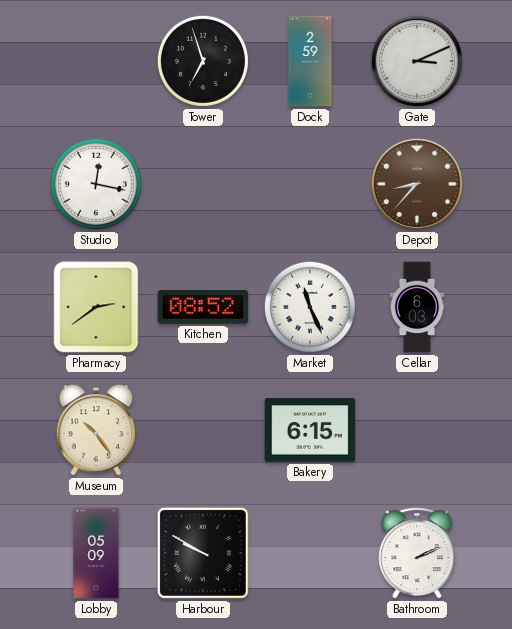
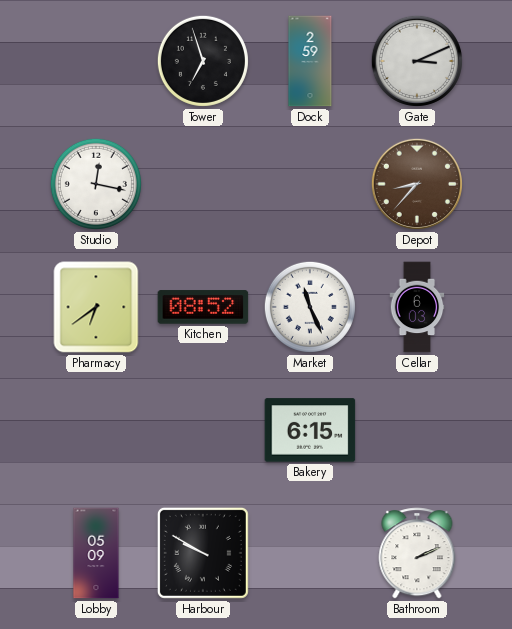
Pharmacy: 2:39 -> 6:39
Museum: 10:24 -> none
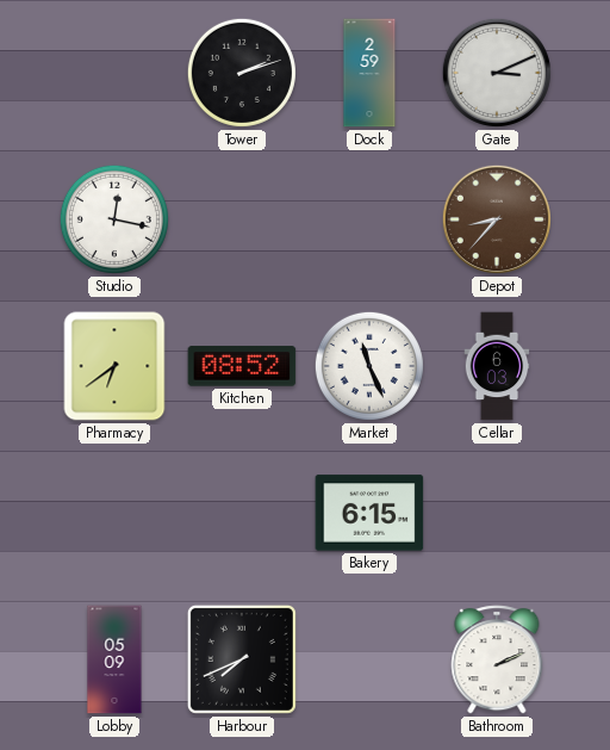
Tower: 6:57 -> 2:12
Harbour: 9:50 -> 7:41
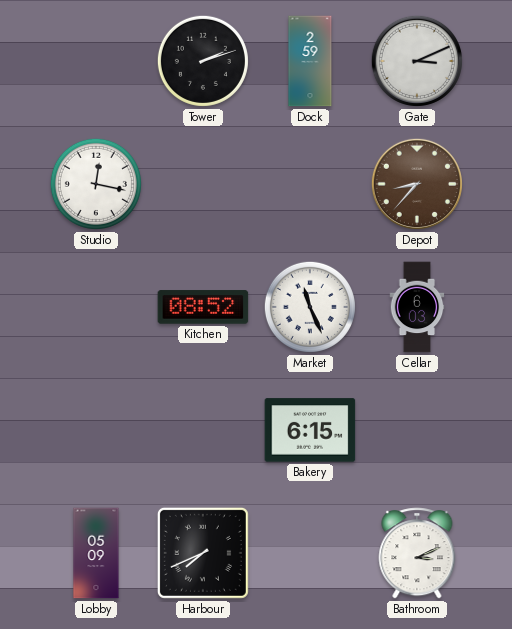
Pharmacy: 6:39 -> none
Bathroom: 2:11 -> 3:11
